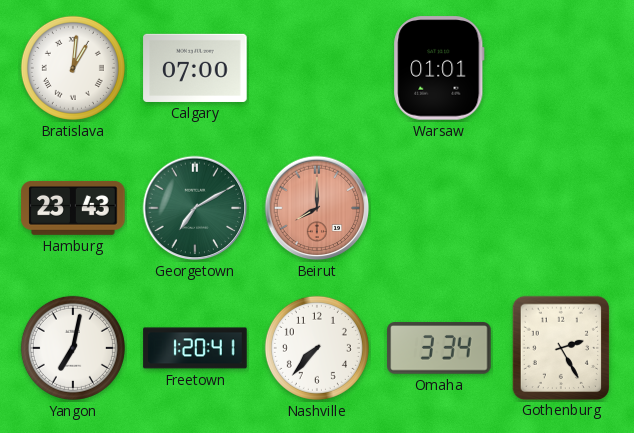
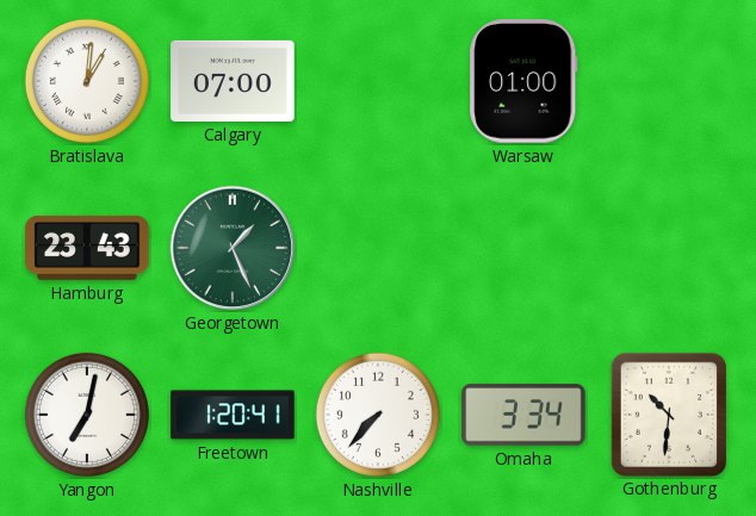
Warsaw: 01:01 -> 01:00
Georgetown: 7:10 -> 1:26
Beirut: 8:00 -> none
Gothenburg: 2:25 -> 10:31
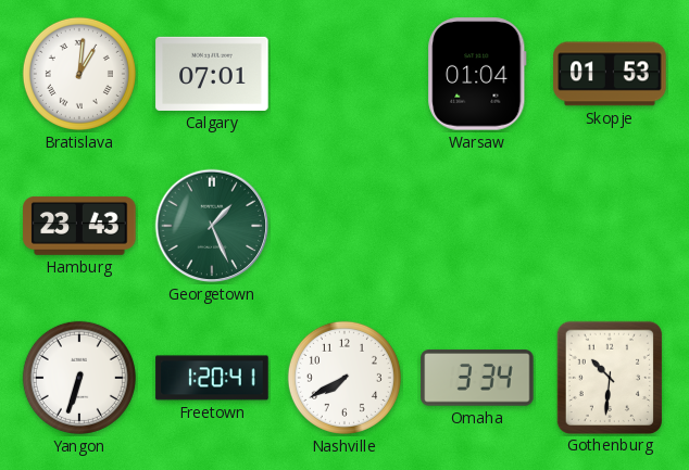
Calgary: 07:00 -> 07:01
Warsaw: 01:00 -> 01:04
Skopje: none -> 01:53
Yangon: 7:02 -> 6:33
Nashville: 7:37 -> 7:40
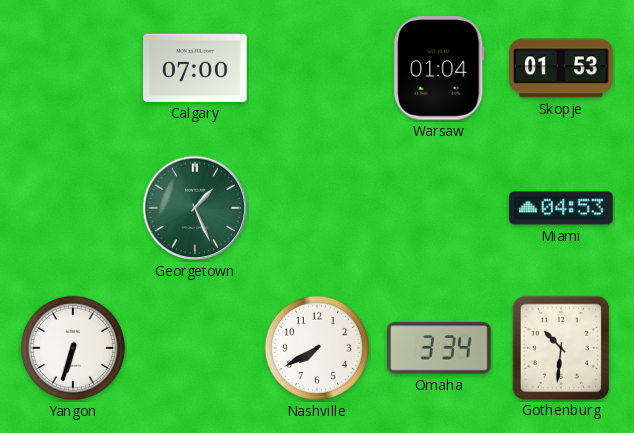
Bratislava: 1:01 -> none
Calgary: 07:01 -> 07:00
Hamburg: 23:43 -> none
Miami: none -> 04:53
Freetown: 1:20 -> none
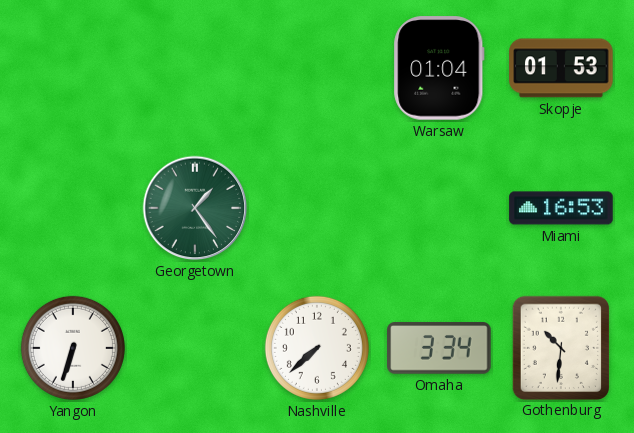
Calgary: 07:00 -> none
Georgetown: 1:26 -> 1:24
Miami: 04:53 -> 16:53
Nashville: 7:40 -> 7:38
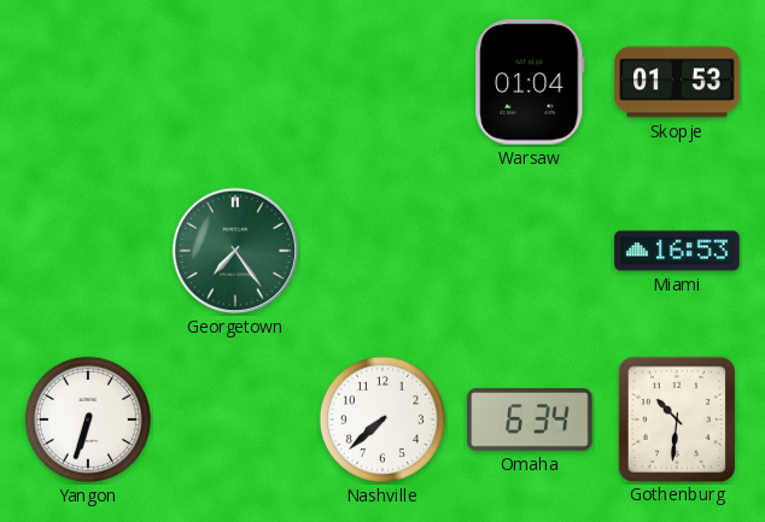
Georgetown: 1:24 -> 7:24
Omaha: 3:34 -> 6:34
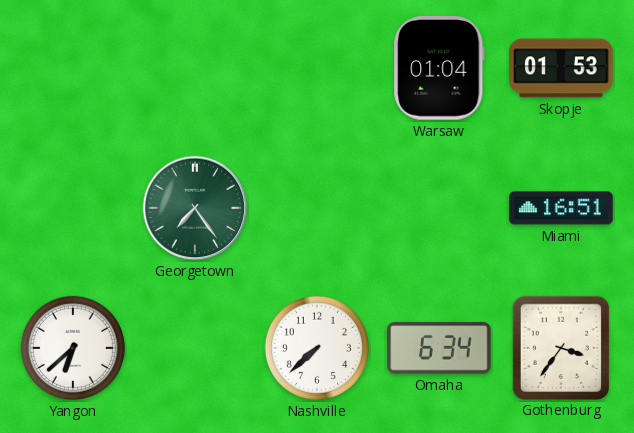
Miami: 16:53 -> 16:51
Yangon: 6:33 -> 6:38
Gothenburg: 10:31 -> 3:36
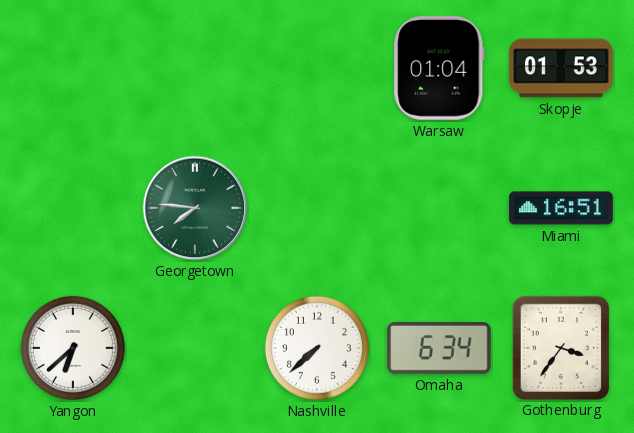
Georgetown: 7:24 -> 7:46
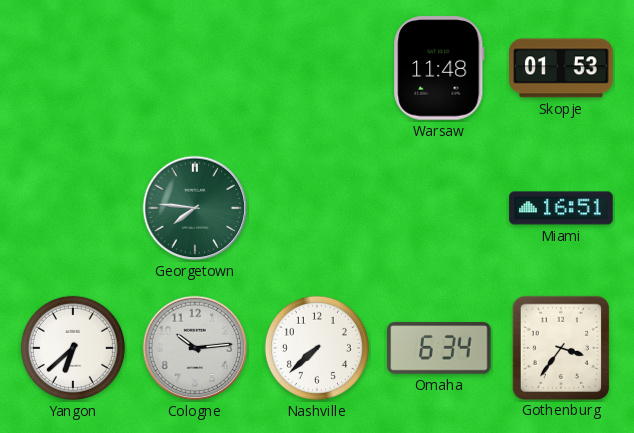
Warsaw: 01:04 -> 11:48
Cologne: none -> 10:14
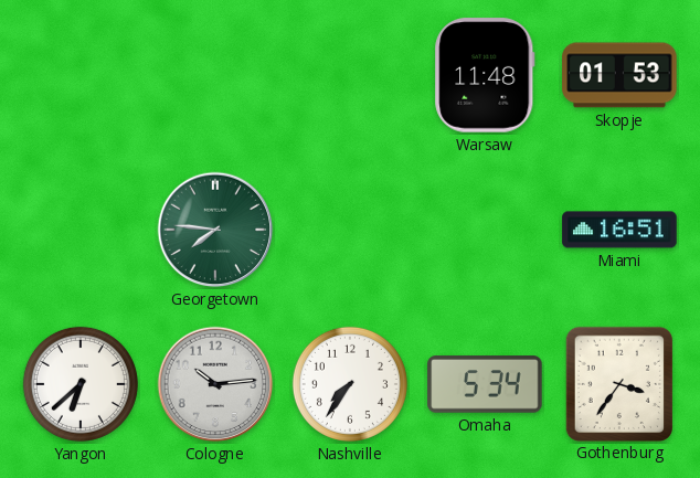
Nashville: 7:38 -> 7:36
Omaha: 6:34 -> 5:34
